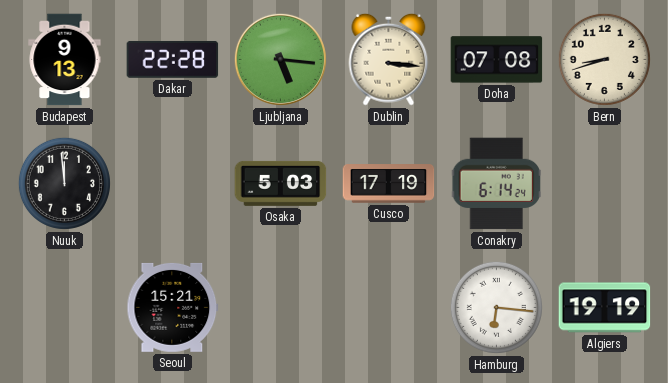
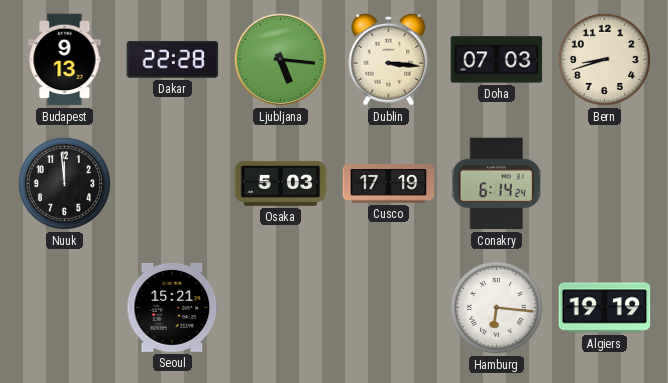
Doha: 07:08 -> 07:03
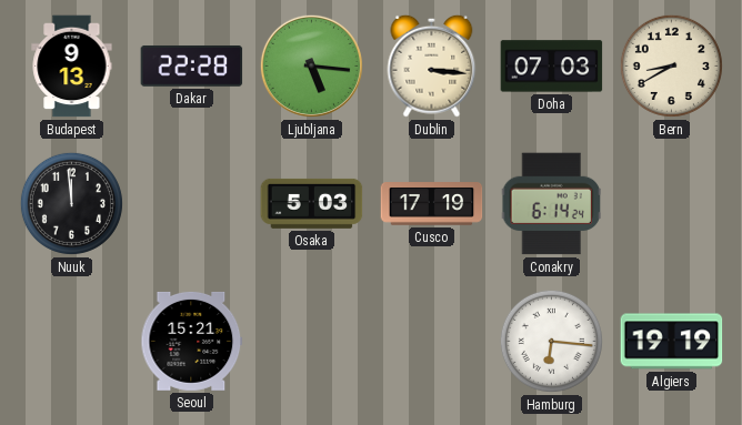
Bern: 8:42 -> 8:40
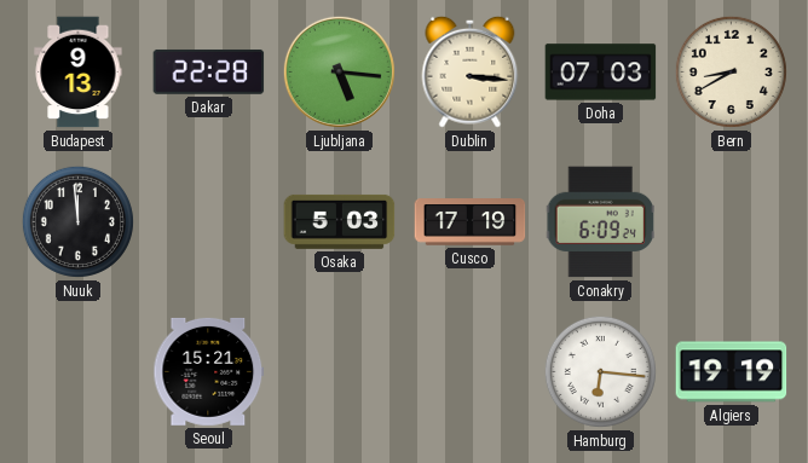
Conakry: 6:14 -> 6:09
